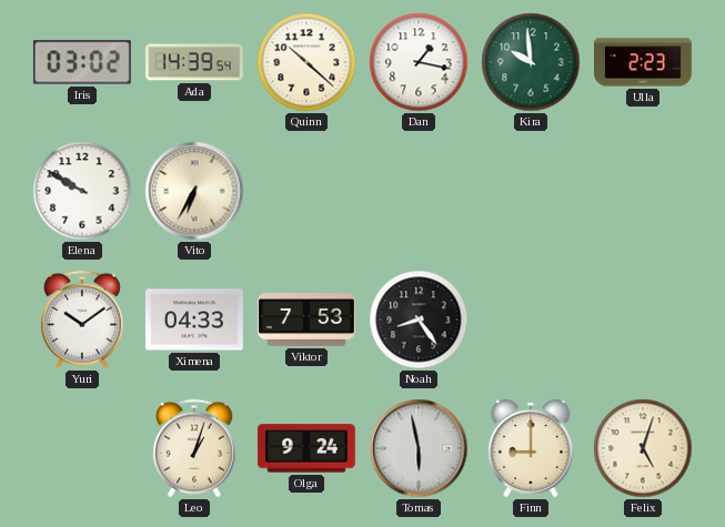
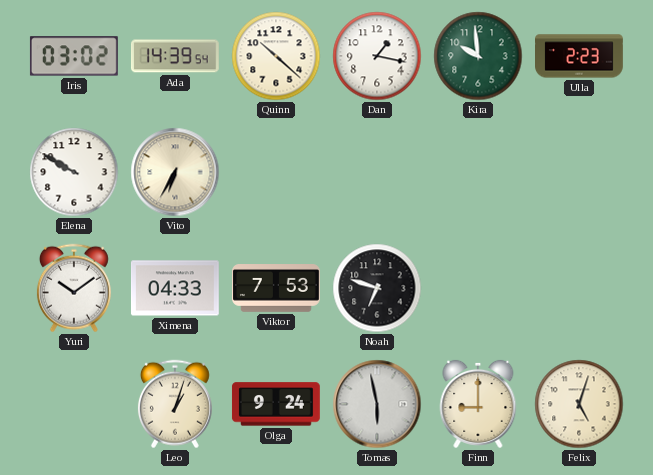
Noah: 8:24 -> 6:48
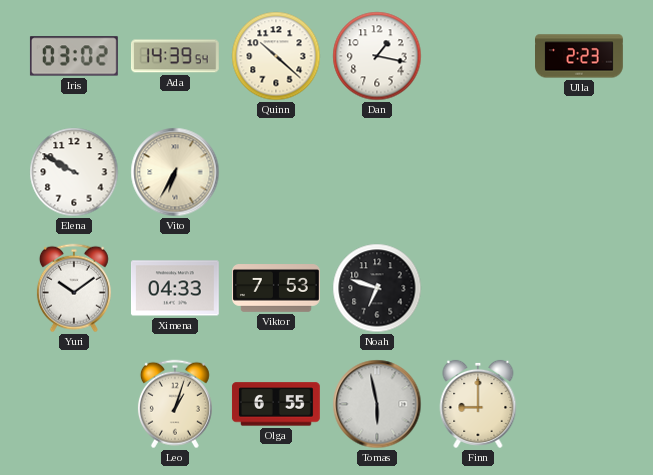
Kira: 9:59 -> none
Olga: 9:24 -> 6:55
Felix: 5:03 -> none
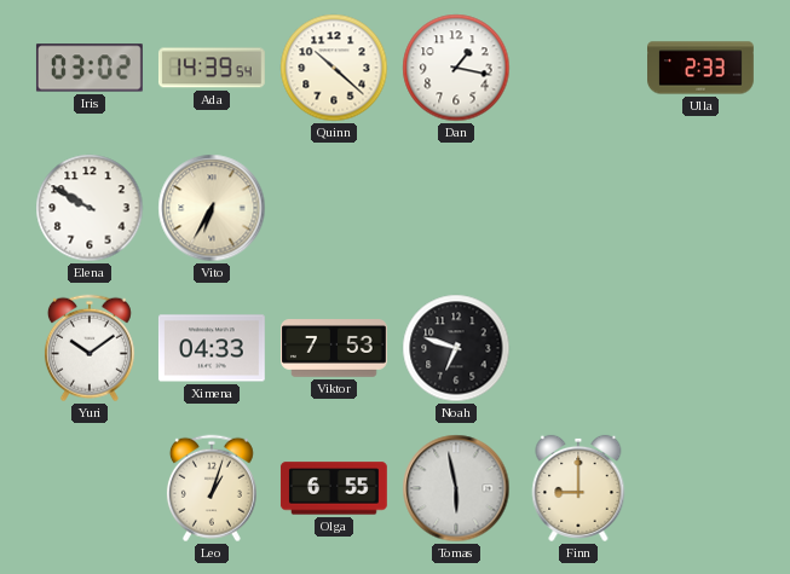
Ulla: 2:23 -> 2:33
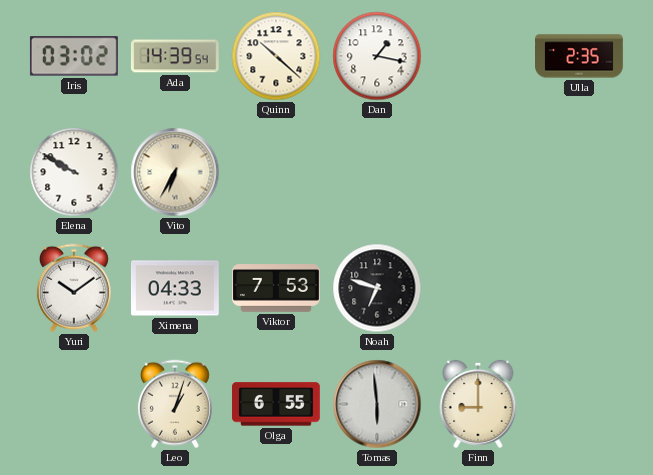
Ulla: 2:33 -> 2:35
Tomas: 5:58 -> 5:59
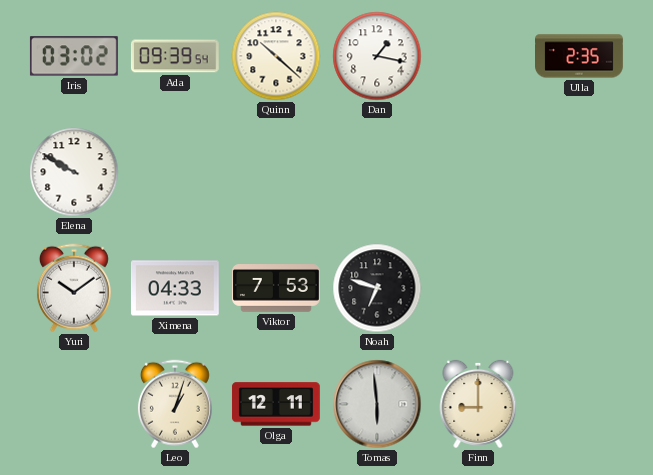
Ada: 14:39 -> 09:39
Vito: 6:35 -> none
Olga: 6:55 -> 12:11
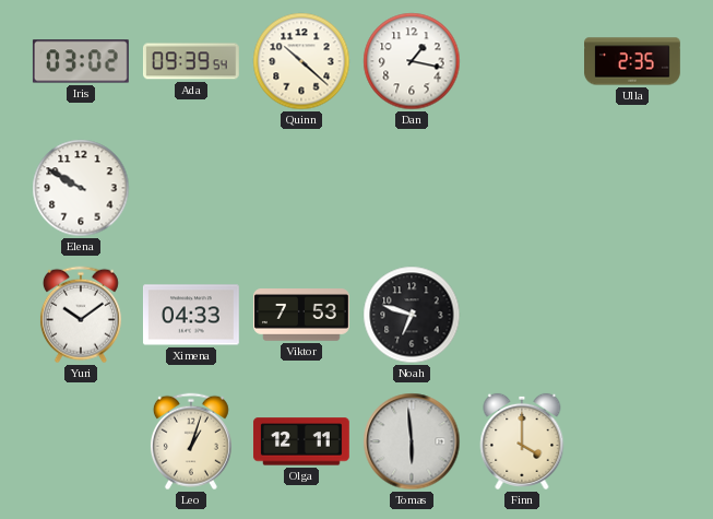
Finn: 9:00 -> 4:00
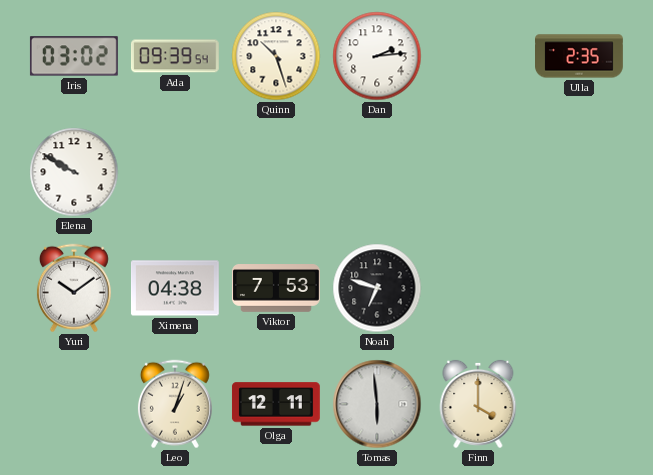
Quinn: 10:22 -> 10:27
Dan: 1:17 -> 2:14
Ximena: 04:33 -> 04:38
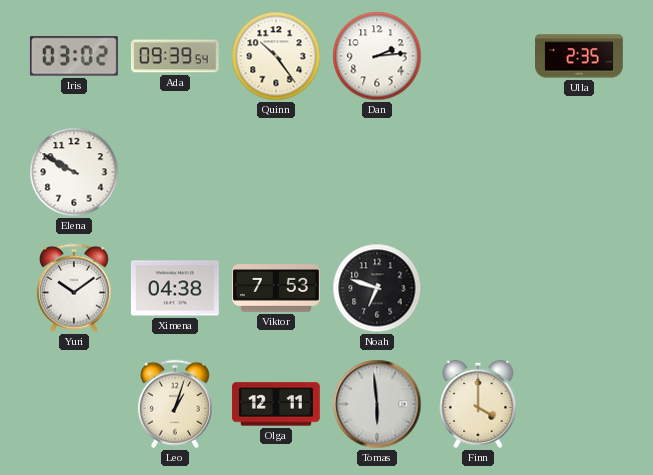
Quinn: 10:27 -> 10:24
